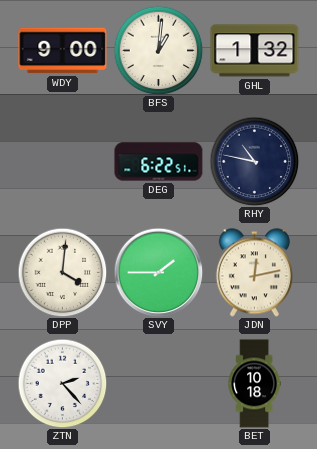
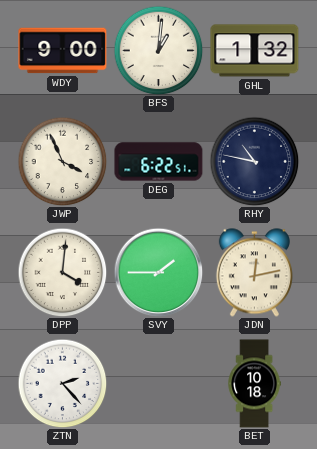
JWP: none -> 3:56
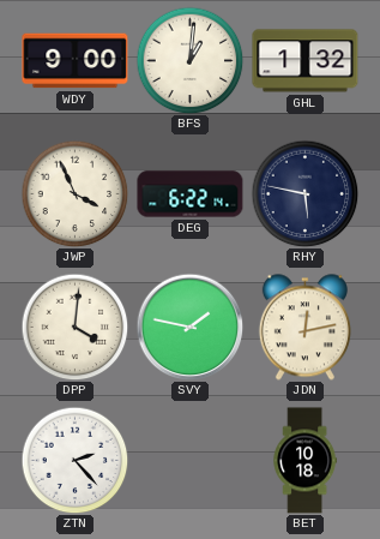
DEG: 6:22:51 -> 6:22:14
RHY: 10:47 -> 5:47
SVY: 1:45 -> 1:47
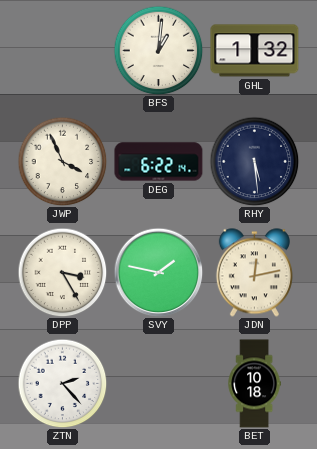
WDY: 9:00 -> none
RHY: 5:47 -> 5:29
DPP: 4:01 -> 3:25
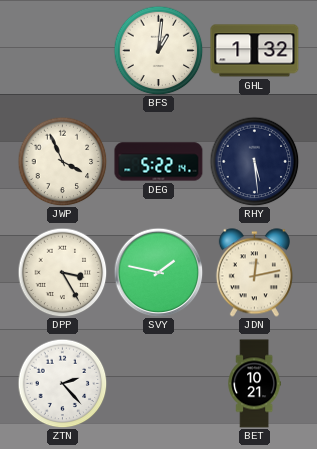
DEG: 6:22 -> 5:22
BET: 10:18 -> 10:21
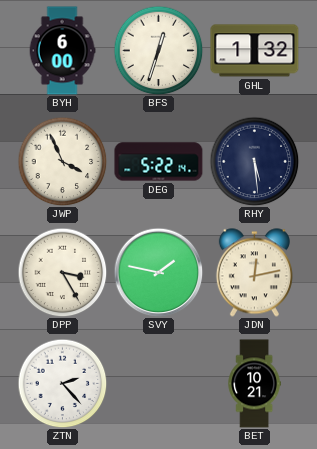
BYH: none -> 6:00
BFS: 1:01 -> 12:33
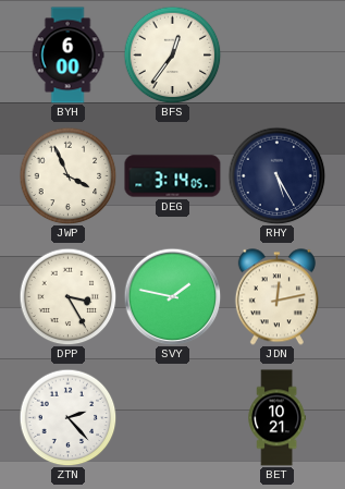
BFS: 12:33 -> 12:36
GHL: 1:32 -> none
DEG: 5:22 -> 3:14
RHY: 5:29 -> 5:25
